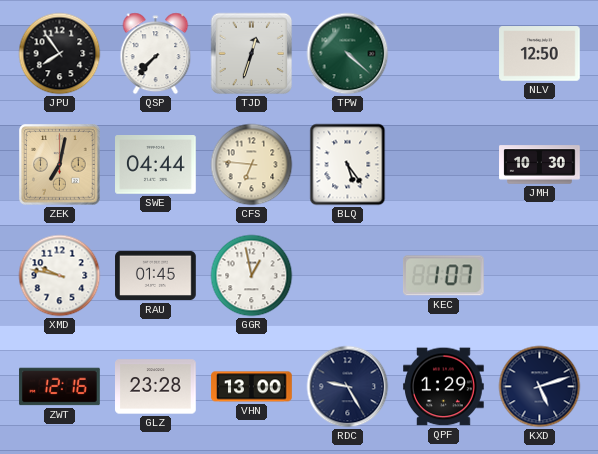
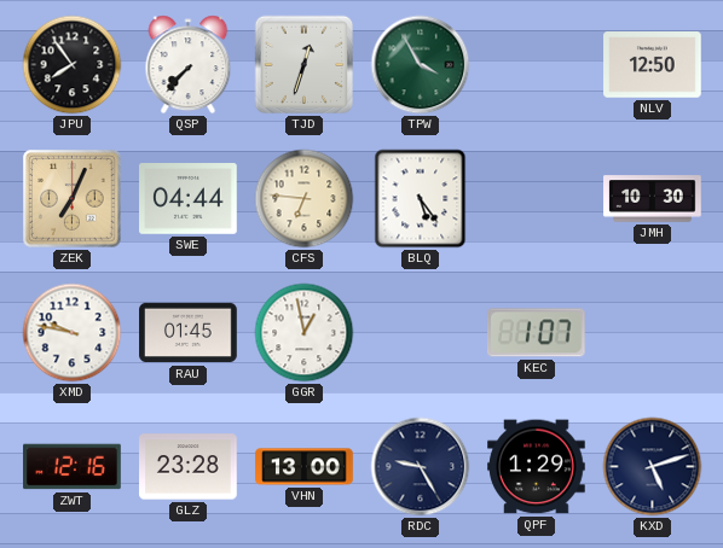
TPW: 4:22 -> 3:55
ZEK: 7:02 -> 7:04
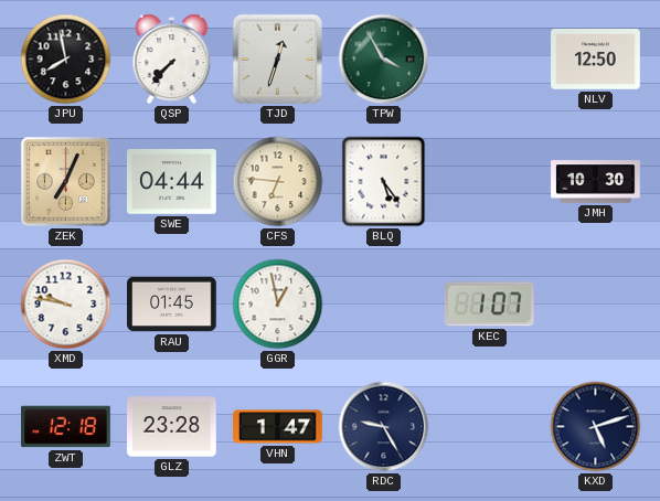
JPU: 7:54 -> 7:58
ZWT: 12:16 -> 12:18
VHN: 13:00 -> 1:47
QPF: 1:29 -> none
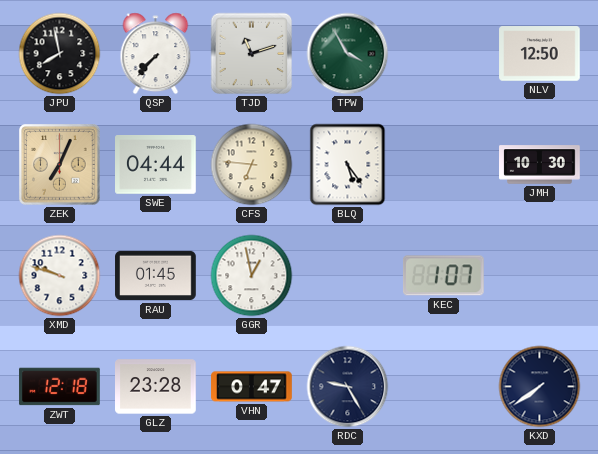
TJD: 12:33 -> 11:12
XMD: 9:47 -> 9:48
VHN: 1:47 -> 0:47
KXD: 5:12 -> 7:39
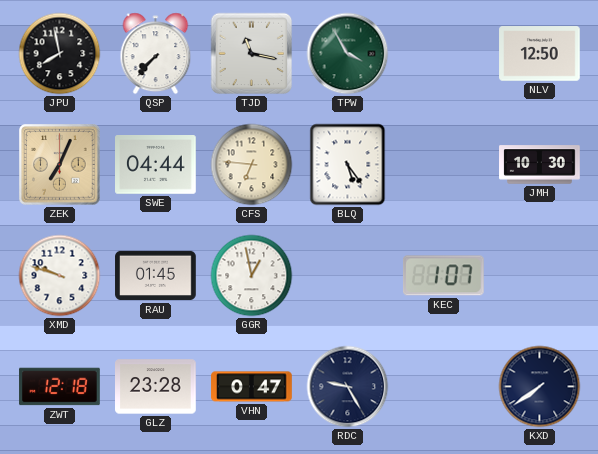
TJD: 11:12 -> 11:17
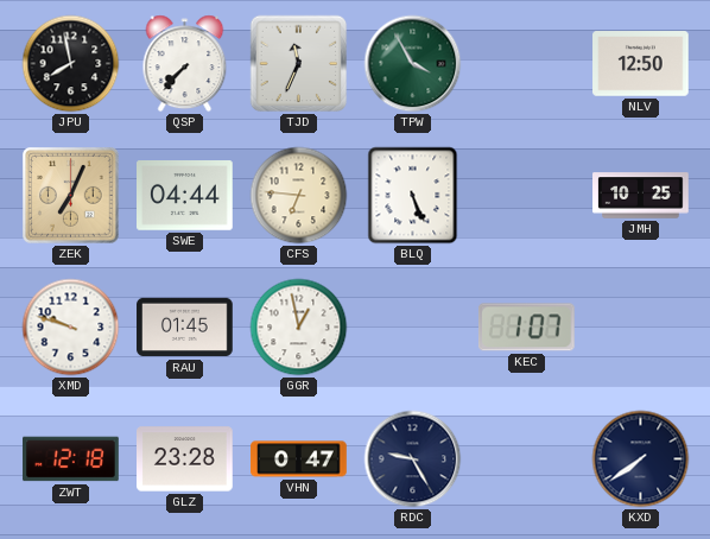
TJD: 11:17 -> 11:34
BLQ: 5:24 -> 5:26
JMH: 10:30 -> 10:25
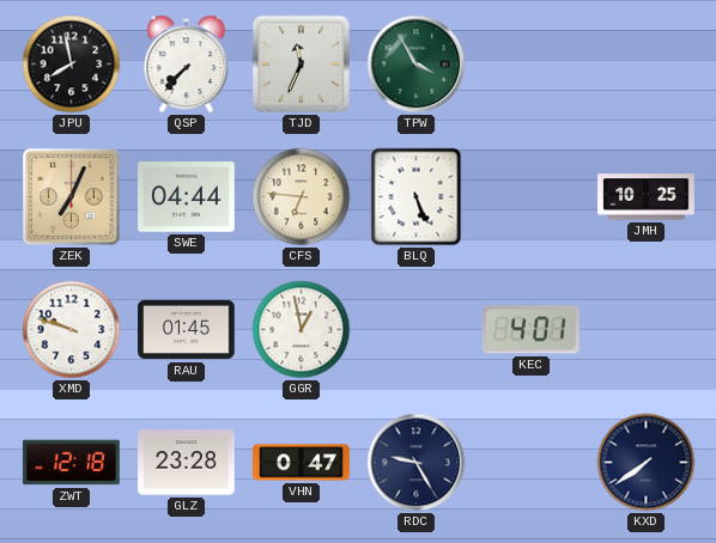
NLV: 12:50 -> none
KEC: 1:07 -> 4:01
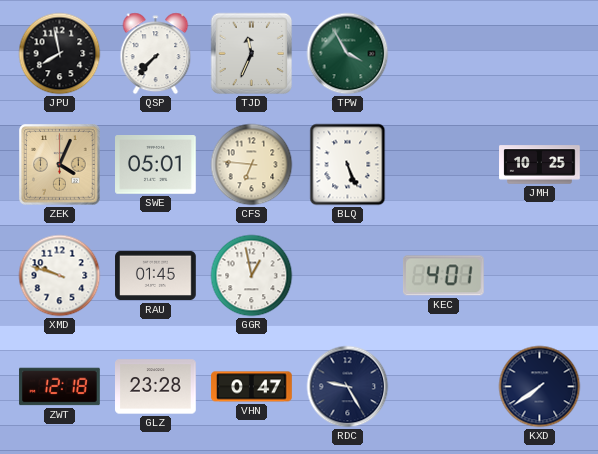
ZEK: 7:04 -> 4:04
SWE: 04:44 -> 05:01
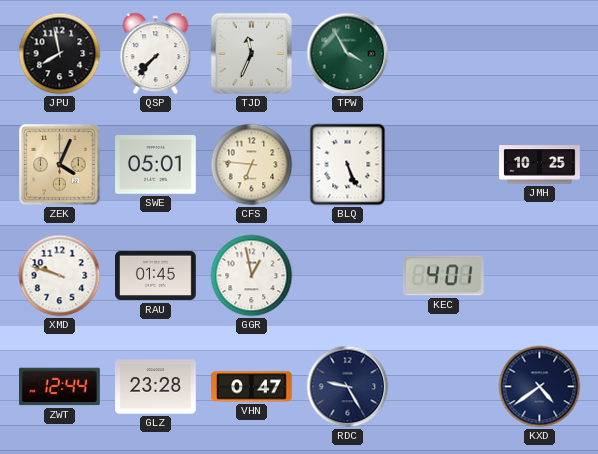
ZWT: 12:18 -> 12:44
KXD: 7:39 -> 4:39
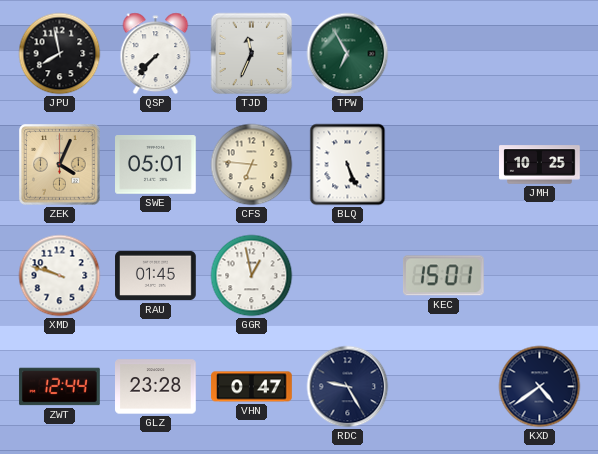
TPW: 3:55 -> 6:55
KEC: 4:01 -> 15:01
